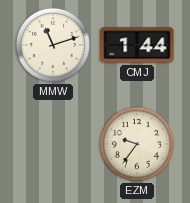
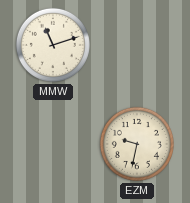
CMJ: 1:44 -> none
EZM: 9:36 -> 9:32
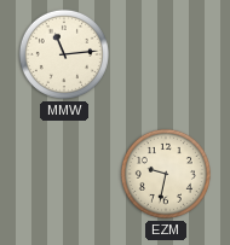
MMW: 11:12 -> 11:14
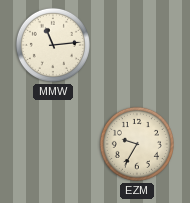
EZM: 9:32 -> 9:35
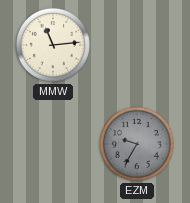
EZM dial: cream -> grey
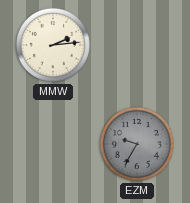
MMW: 11:14 -> 2:14
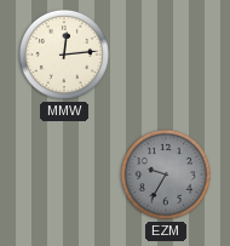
MMW: 2:14 -> 12:14
